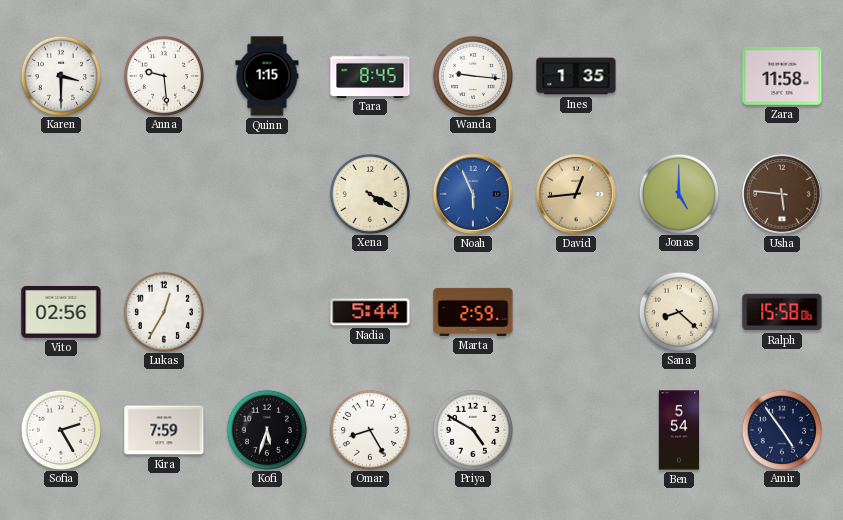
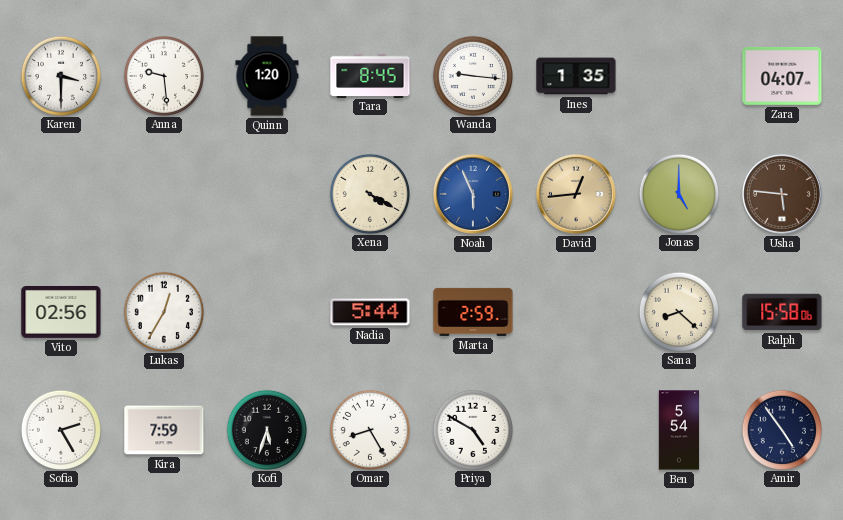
Quinn: 1:15 -> 1:20
Zara: 11:58 -> 04:07
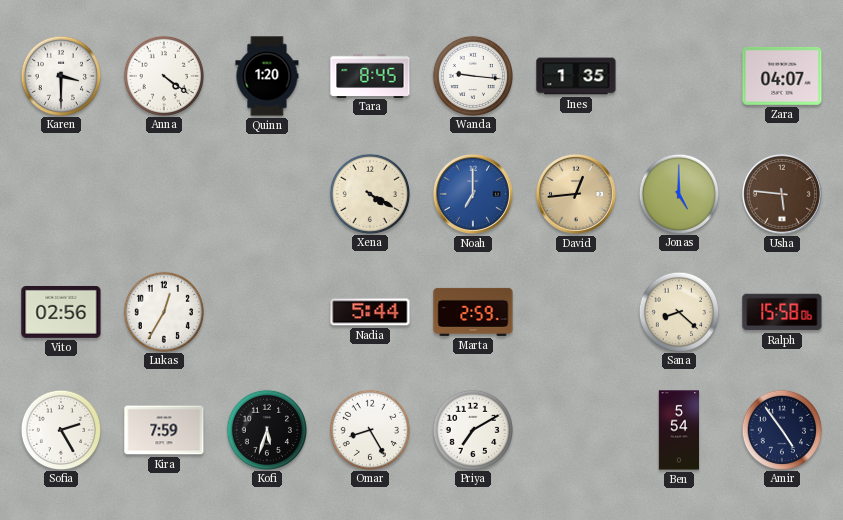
Anna: 9:29 -> 4:21
Noah: 5:56 -> 7:00
Priya: 4:50 -> 7:10
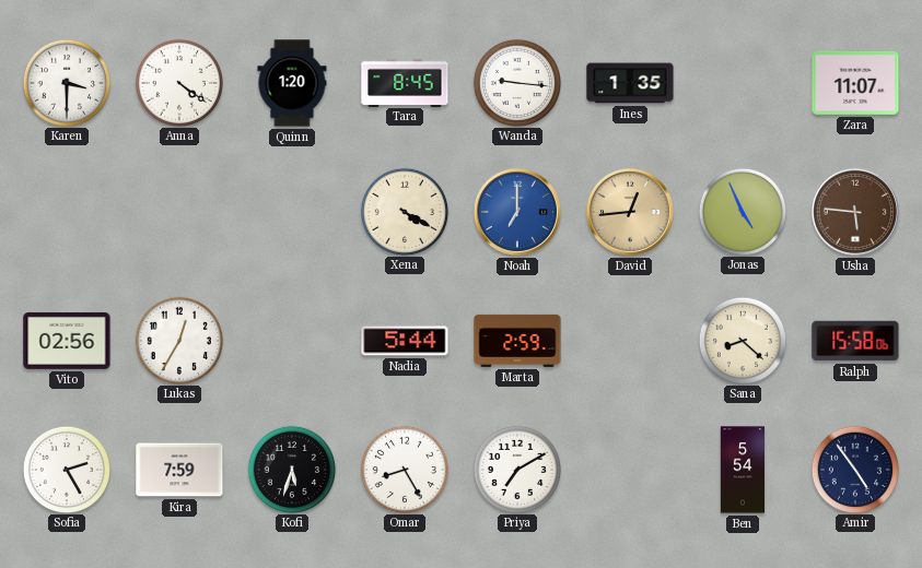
Zara: 04:07 -> 11:07
Jonas: 5:00 -> 4:56
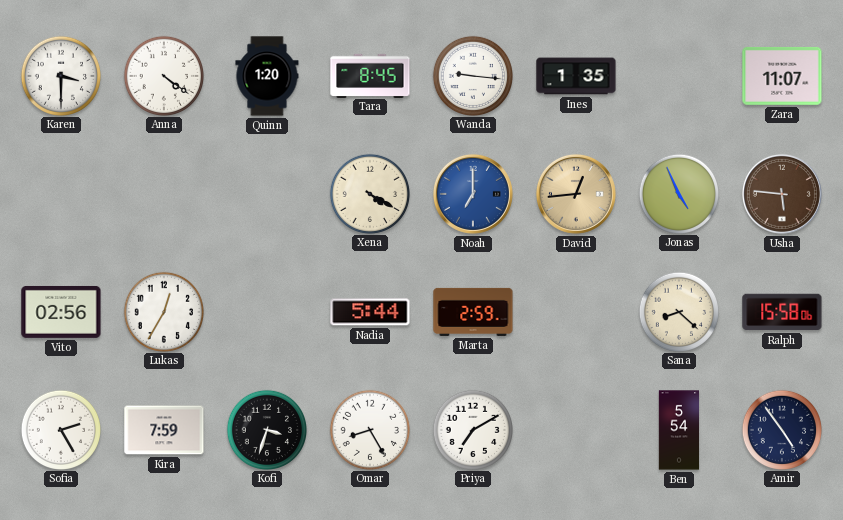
Kofi: 5:33 -> 3:33
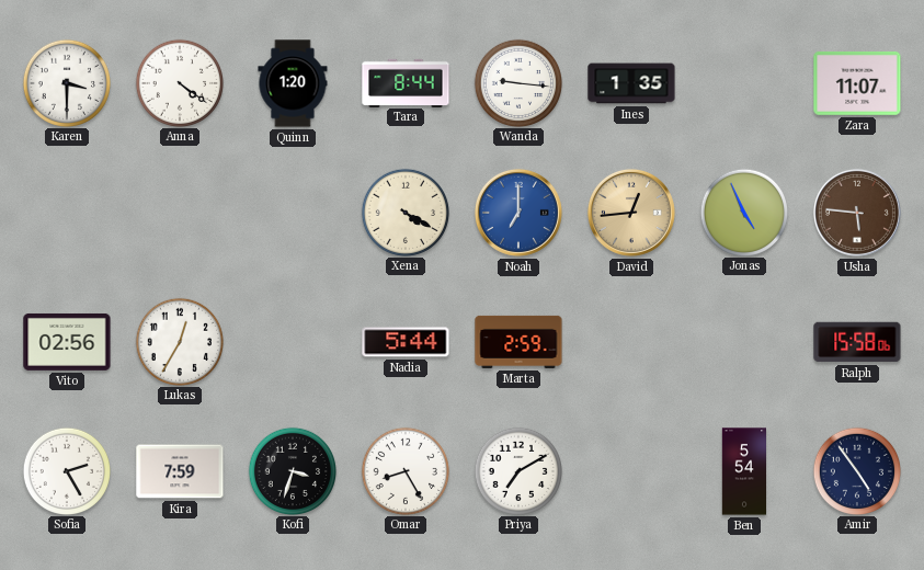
Tara: 8:45 -> 8:44
Sana: 8:22 -> none
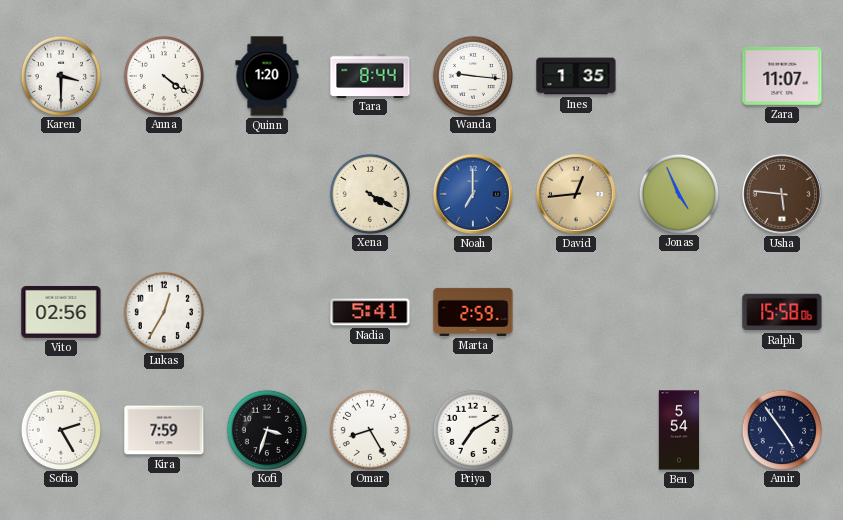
Nadia: 5:44 -> 5:41
